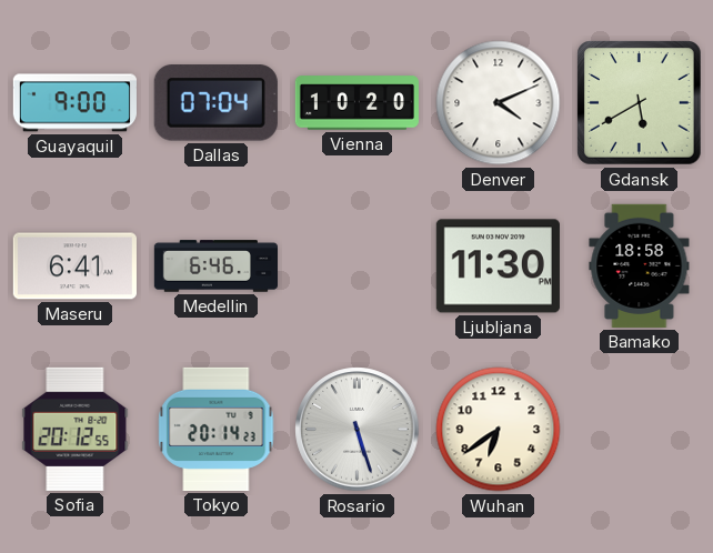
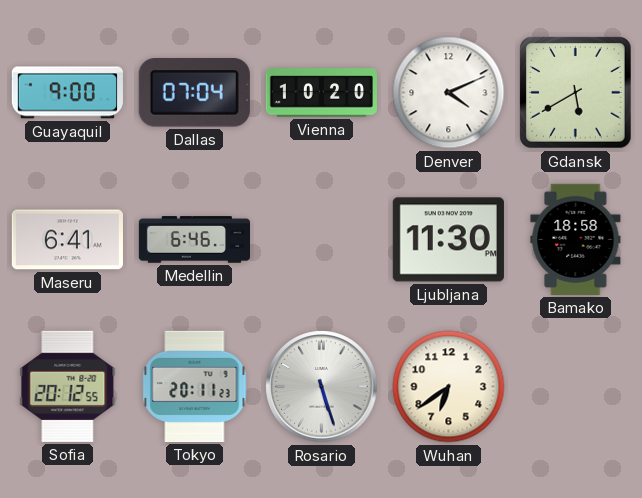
Tokyo: 20:14 -> 20:11
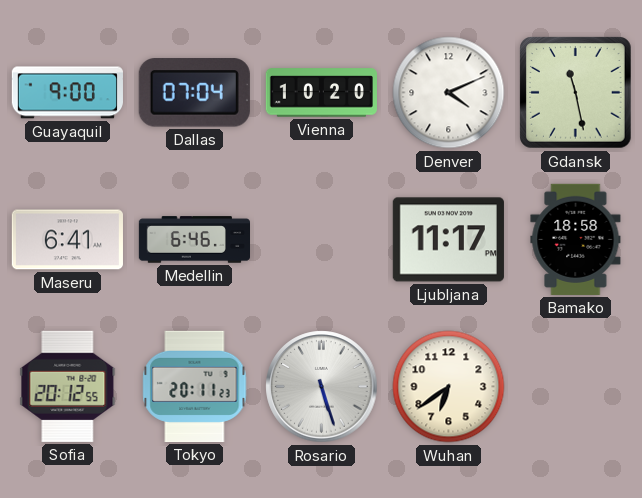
Gdansk: 5:40 -> 11:28
Ljubljana: 11:30 -> 11:17
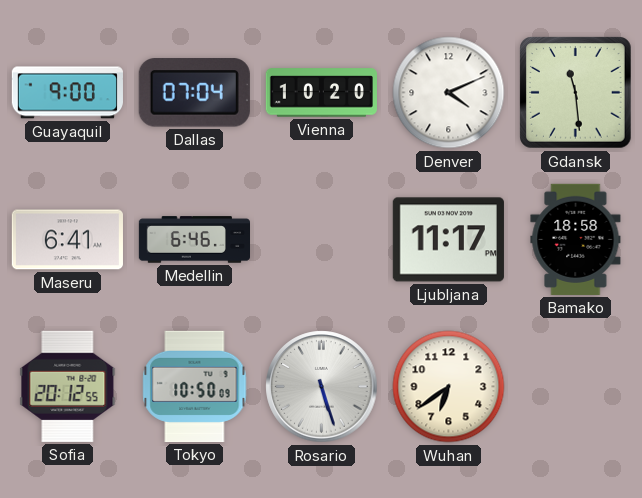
Gdansk: 11:28 -> 11:29
Tokyo: 20:11 -> 10:50
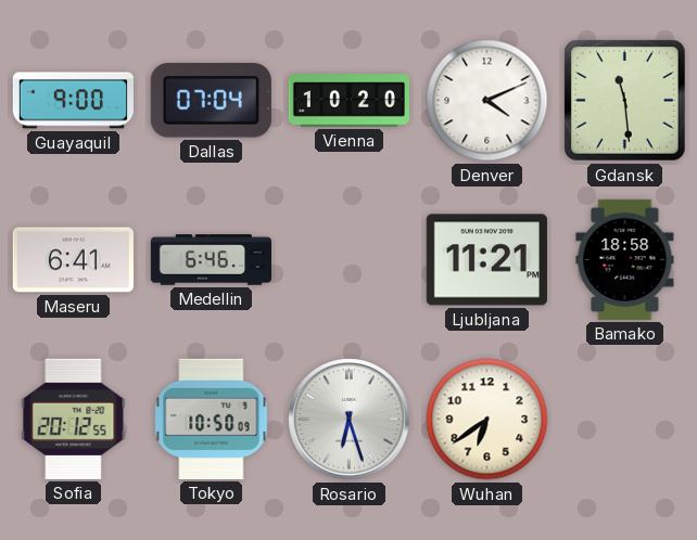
Ljubljana: 11:17 -> 11:21
Rosario: 5:27 -> 6:27
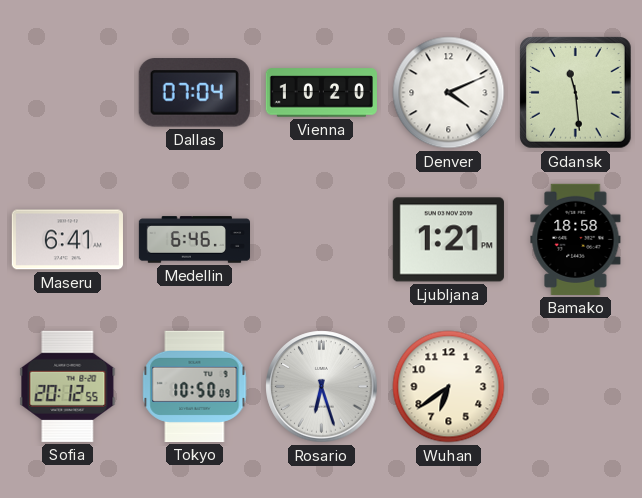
Guayaquil: 9:00 -> none
Ljubljana: 11:21 -> 1:21
